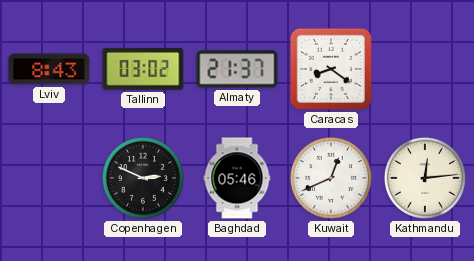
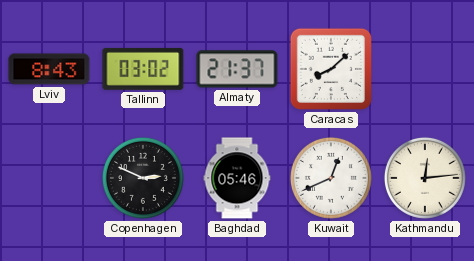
Caracas: 8:21 -> 8:08
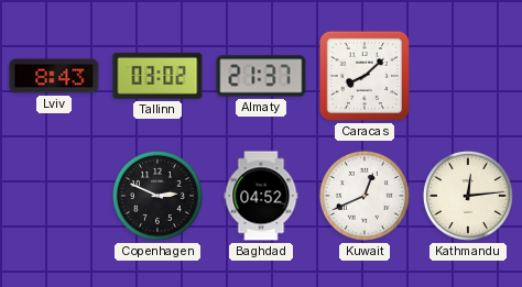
Baghdad: 05:46 -> 04:52
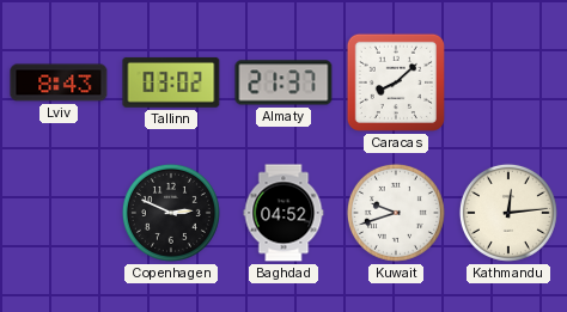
Kuwait: 12:41 -> 9:42
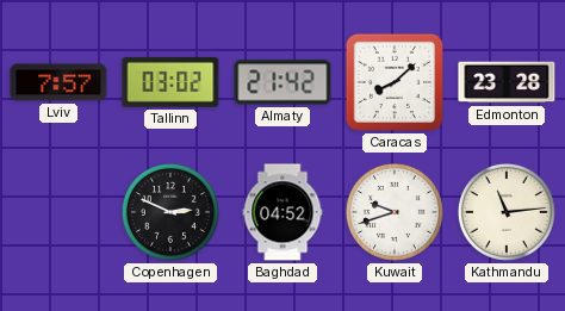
Lviv: 8:43 -> 7:57
Almaty: 21:37 -> 21:42
Edmonton: none -> 23:28
Kathmandu: 12:14 -> 11:14
